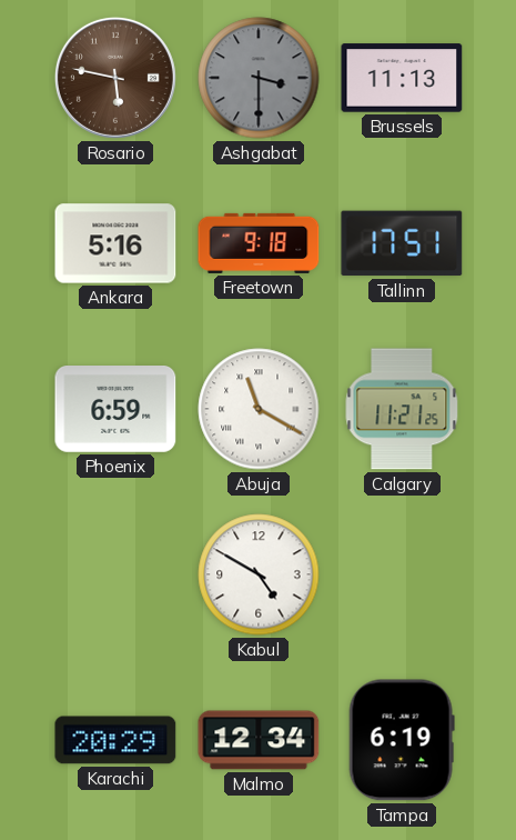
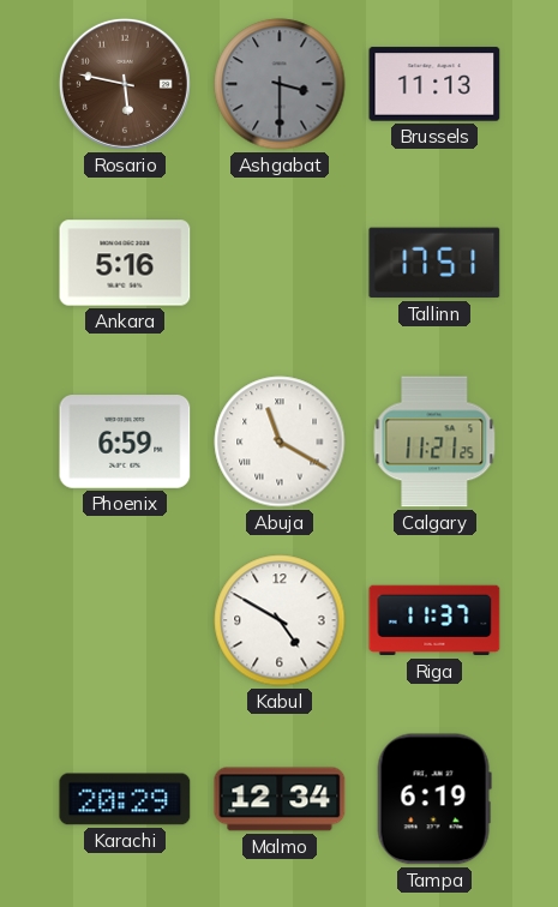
Freetown: 9:18 -> none
Riga: none -> 11:37
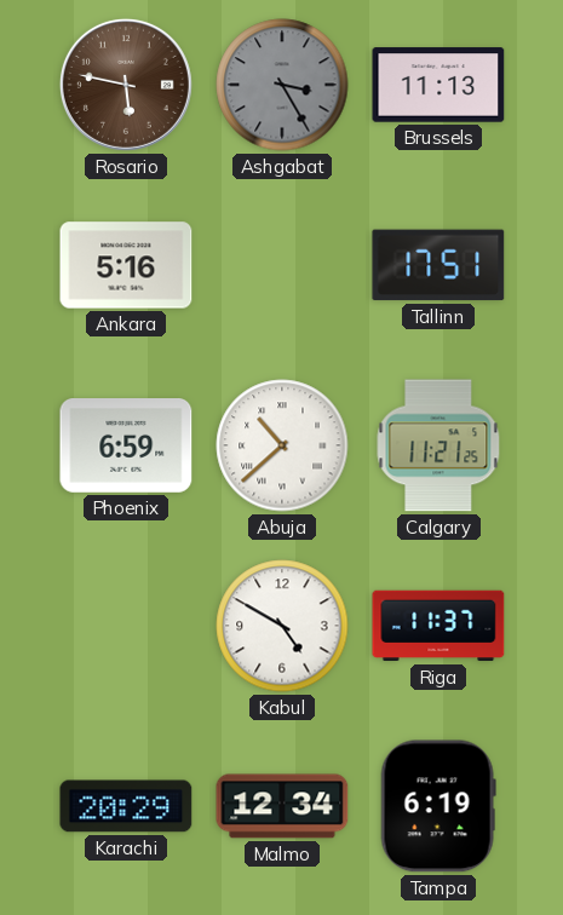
Ashgabat: 3:30 -> 3:25
Abuja: 11:20 -> 10:38
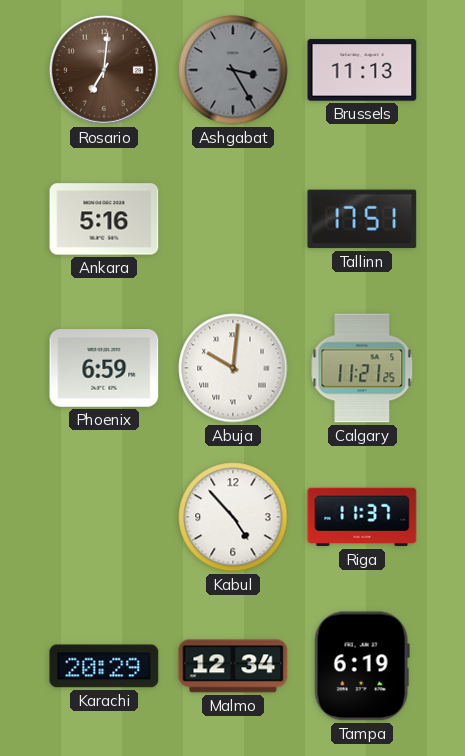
Rosario: 5:47 -> 7:01
Abuja: 10:38 -> 10:01
Kabul: 4:50 -> 4:53
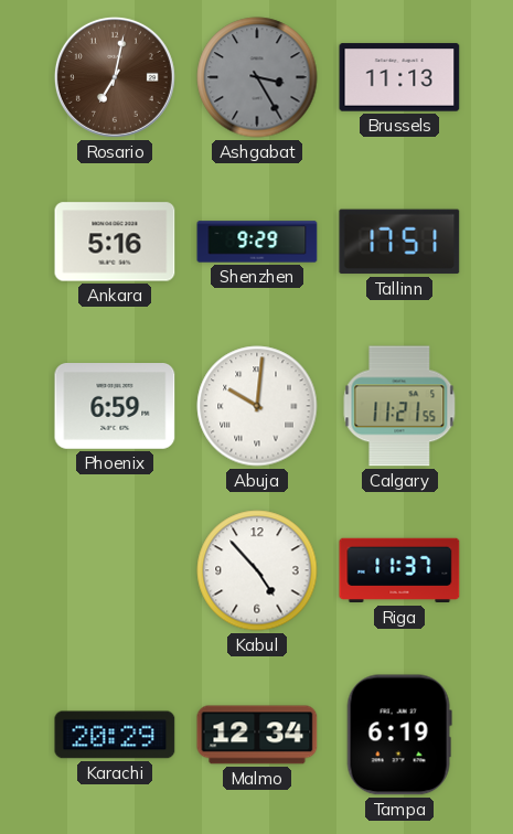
Rosario: 7:01 -> 7:02
Shenzhen: none -> 9:29
Calgary: 11:21:25 -> 11:21:55
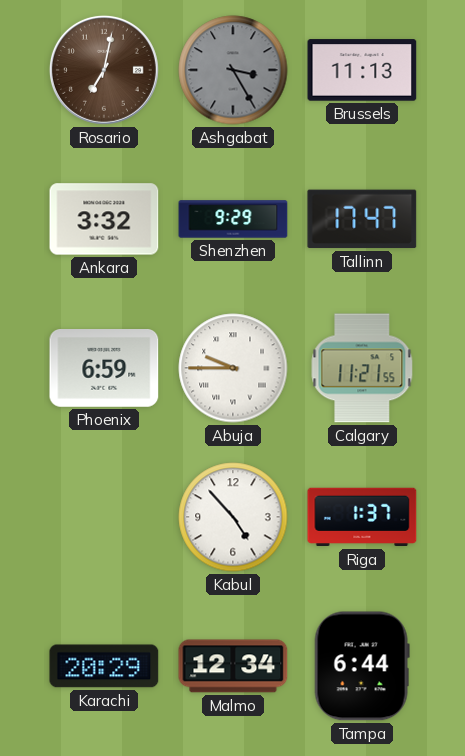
Ankara: 5:16 -> 3:32
Tallinn: 17:51 -> 17:47
Abuja: 10:01 -> 9:45
Riga: 11:37 -> 1:37
Tampa: 6:19 -> 6:44
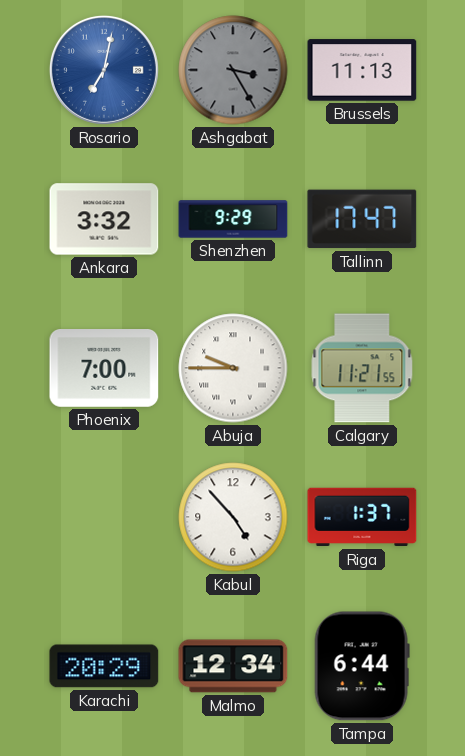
Rosario dial: brown -> blue
Phoenix: 6:59 -> 7:00
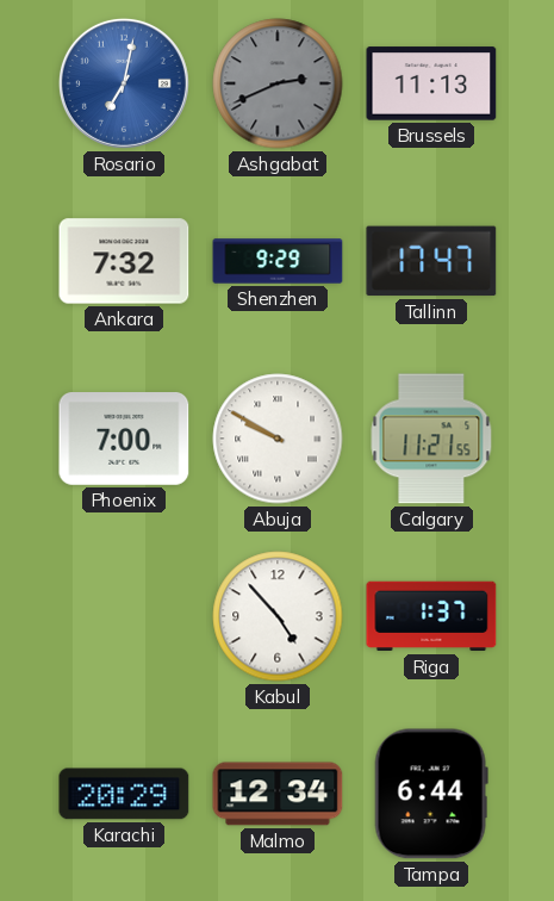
Ashgabat: 3:25 -> 2:41
Ankara: 3:32 -> 7:32
Abuja: 9:45 -> 9:50
